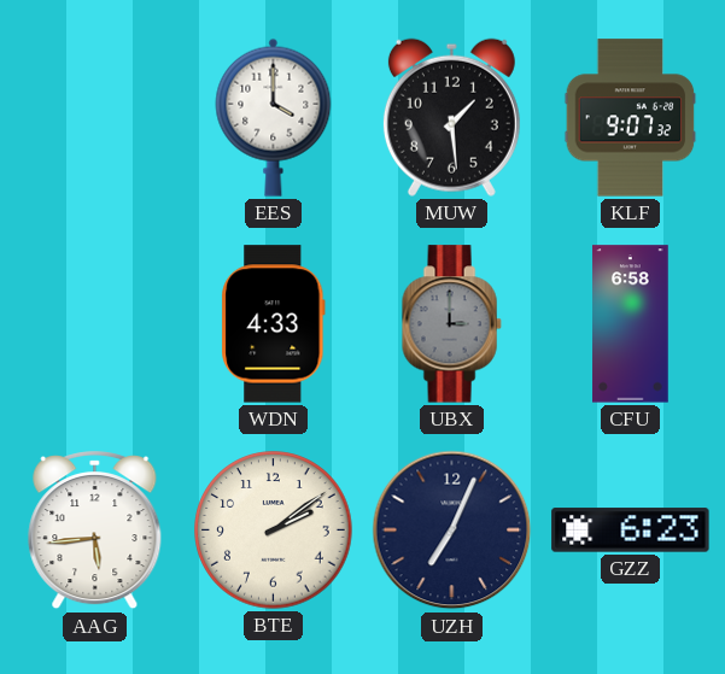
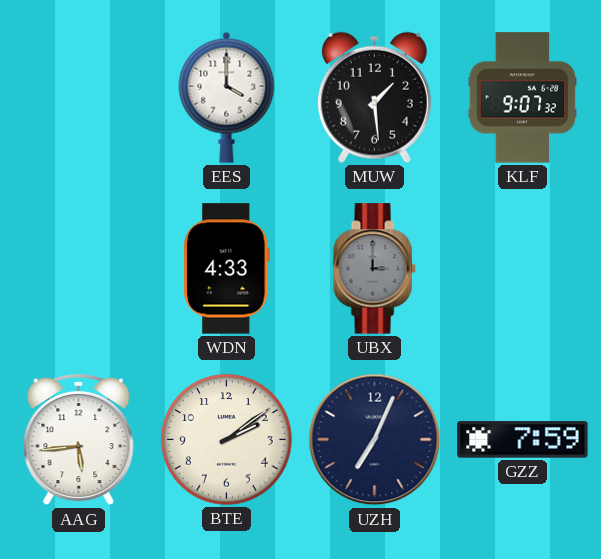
CFU: 6:58 -> none
GZZ: 6:23 -> 7:59
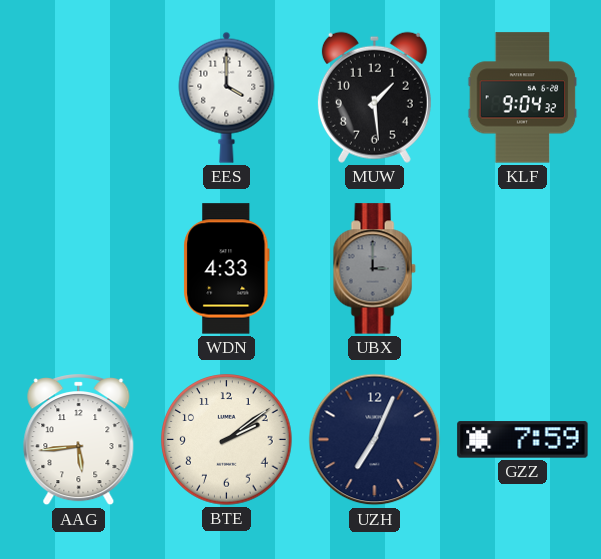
KLF: 9:07 -> 9:04
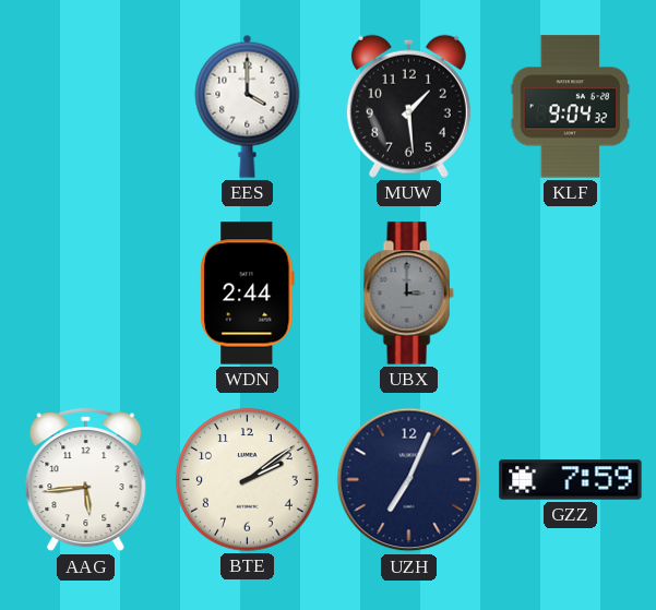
WDN: 4:33 -> 2:44
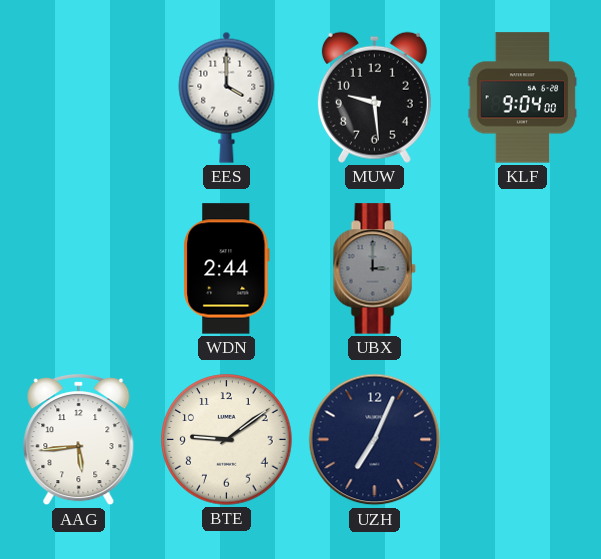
MUW: 1:29 -> 9:29
KLF: 9:04:32 -> 9:04:00
BTE: 2:09 -> 9:09
GZZ: 7:59 -> none
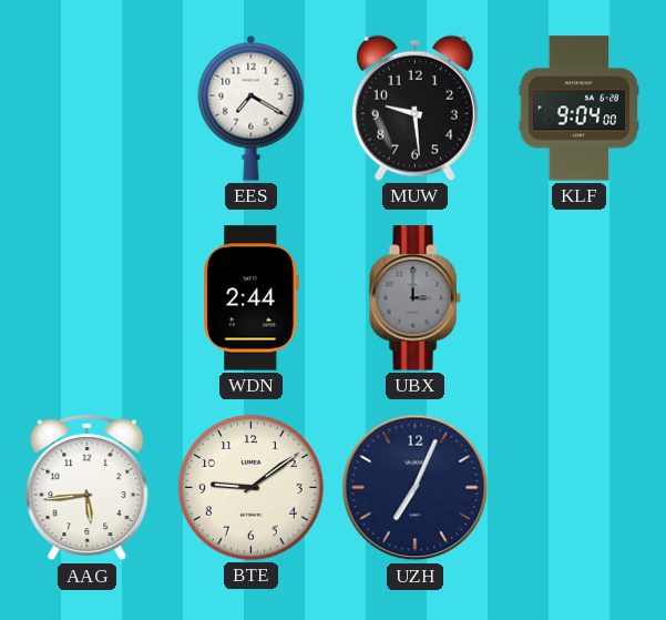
EES: 4:00 -> 7:20
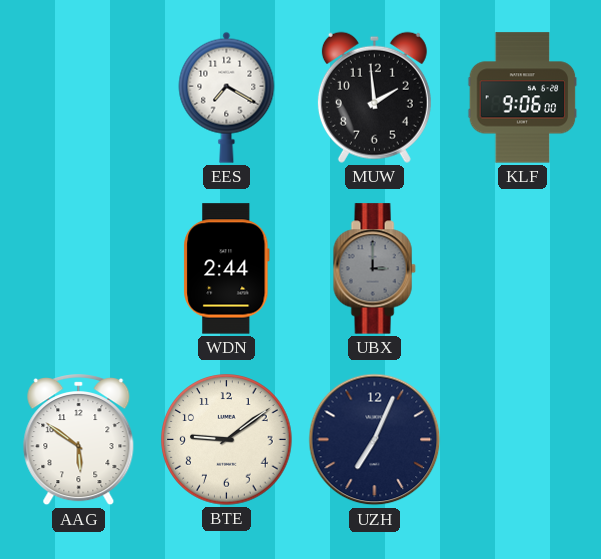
MUW: 9:29 -> 1:59
KLF: 9:04 -> 9:06
AAG: 5:44 -> 5:51
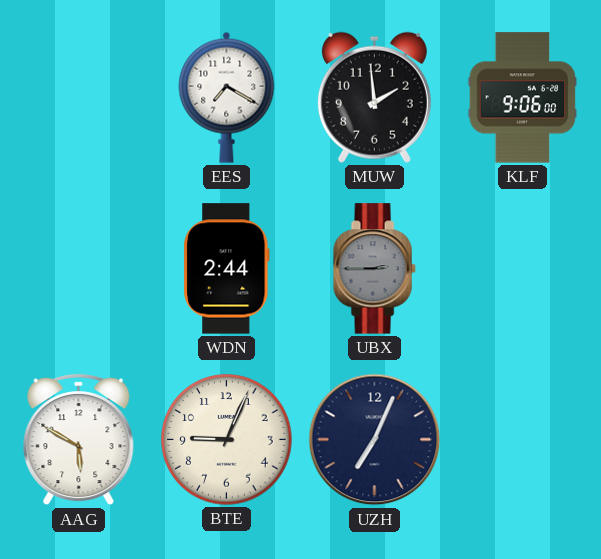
UBX: 3:00 -> 2:45
AAG: 5:51 -> 5:50
BTE: 9:09 -> 9:04
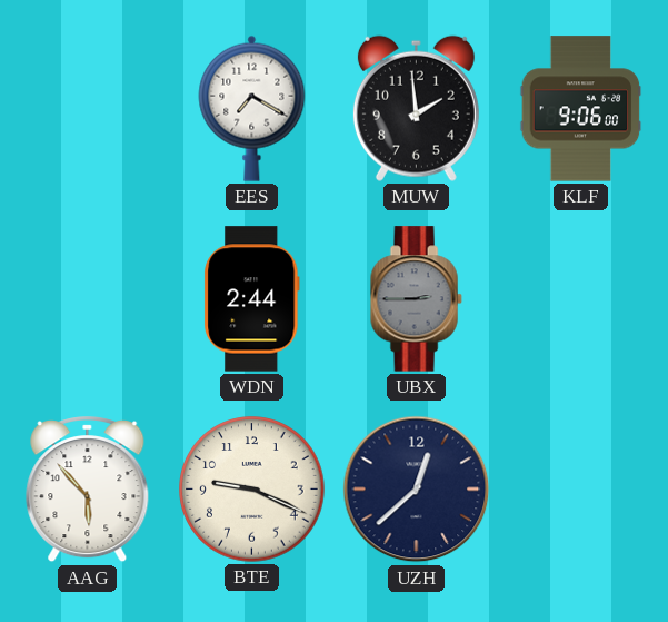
AAG: 5:50 -> 5:53
BTE: 9:04 -> 9:19
UZH: 7:04 -> 12:38
